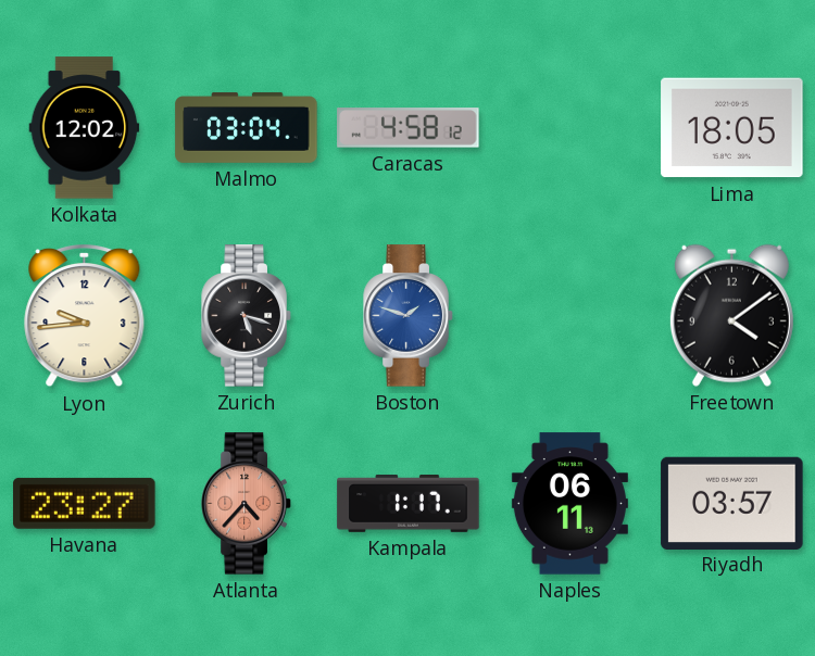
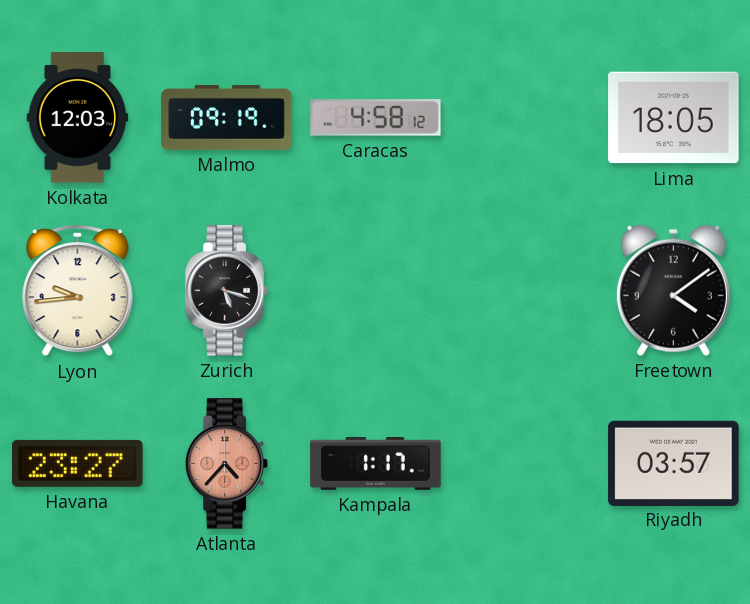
Kolkata: 12:02 -> 12:03
Malmo: 03:04 -> 09:19
Boston: 1:48 -> none
Naples: 06:11 -> none
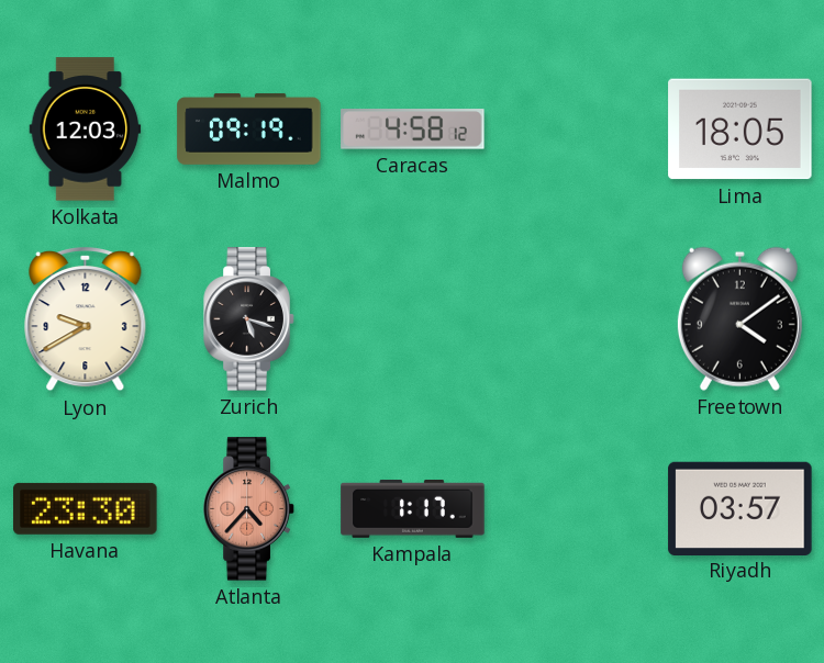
Lyon: 9:44 -> 9:40
Havana: 23:27 -> 23:30
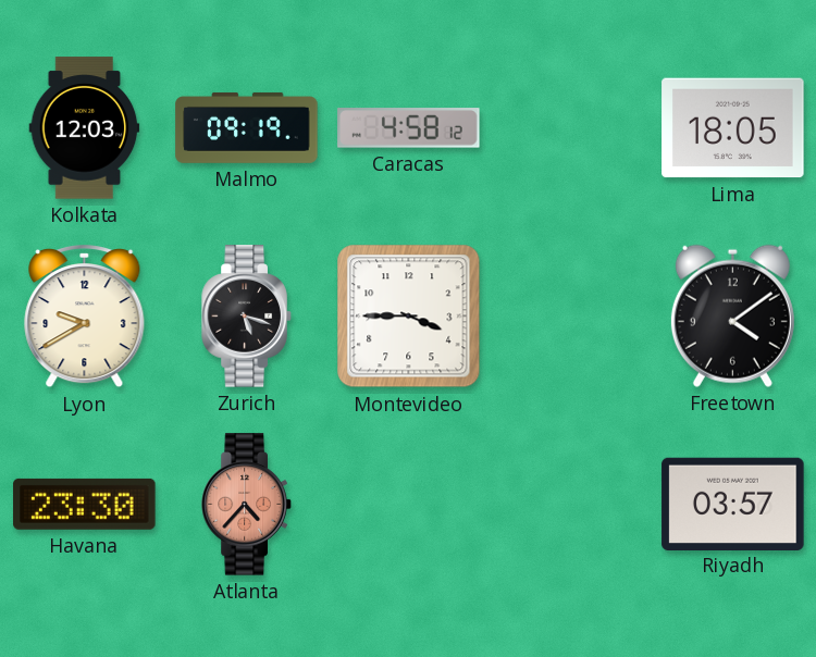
Montevideo: none -> 3:45
Kampala: 1:17 -> none
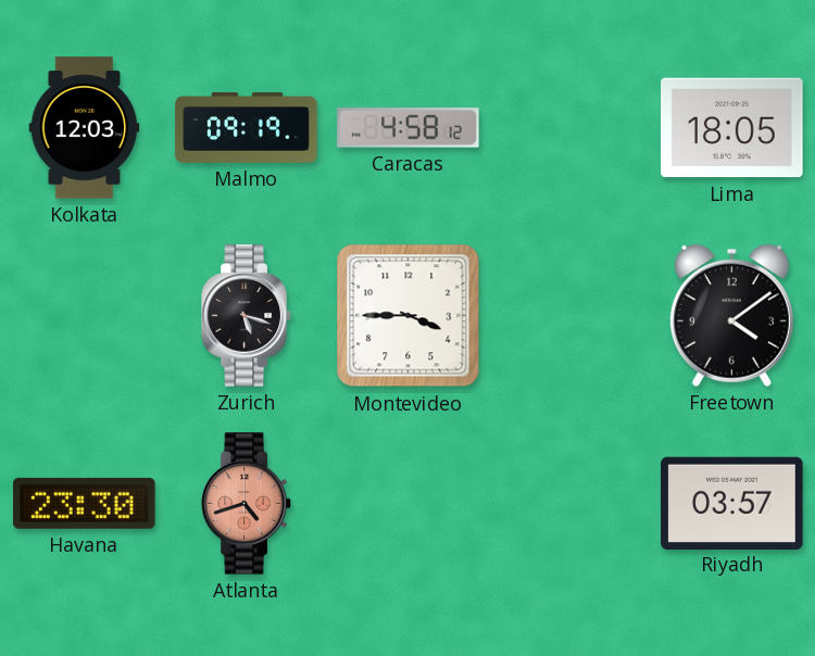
Lyon: 9:40 -> none
Atlanta: 4:37 -> 4:42
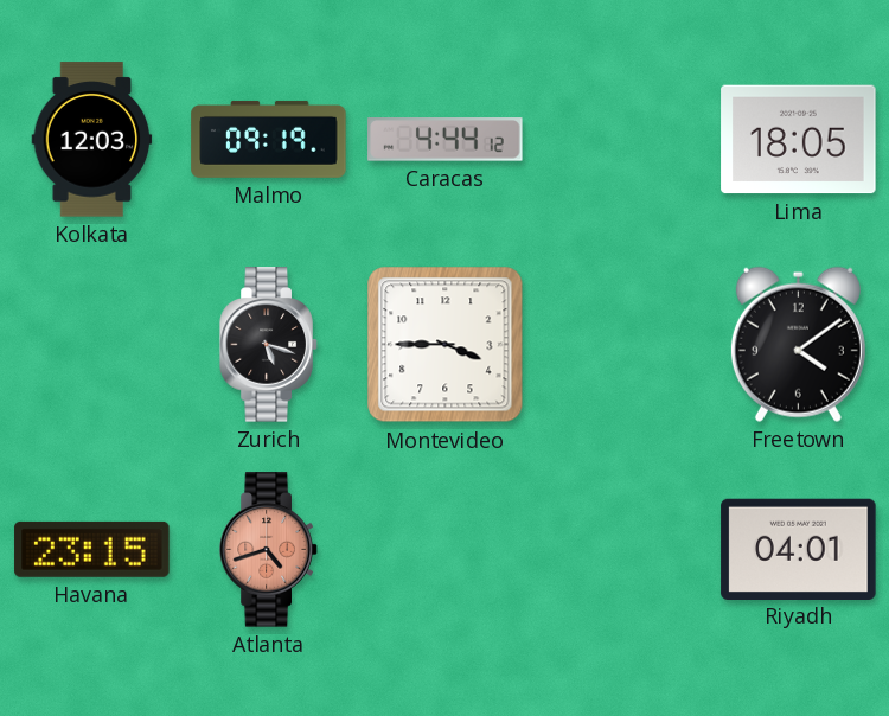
Caracas: 4:58 -> 4:44
Havana: 23:30 -> 23:15
Riyadh: 03:57 -> 04:01
